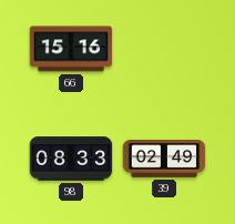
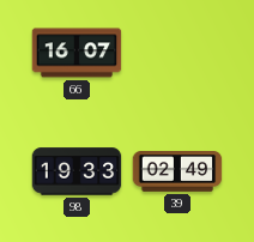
66: 15:16 -> 16:07
98: 08:33 -> 19:33
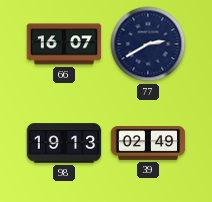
77: none -> 2:40
98: 19:33 -> 19:13
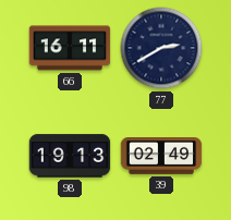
66: 16:07 -> 16:11
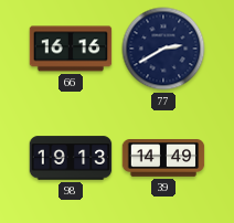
66: 16:11 -> 16:16
39: 02:49 -> 14:49
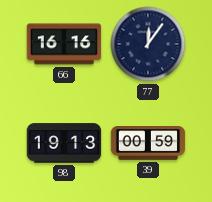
77: 2:40 -> 12:06
39: 14:49 -> 00:59
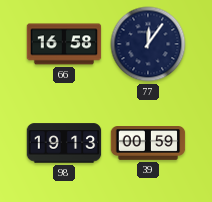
66: 16:16 -> 16:58
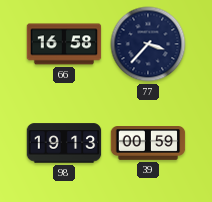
77: 12:06 -> 3:37
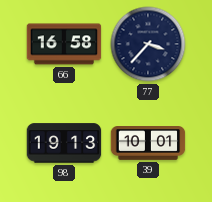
39: 00:59 -> 10:01
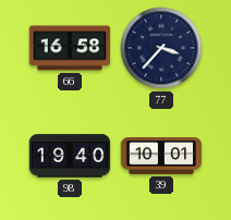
98: 19:13 -> 19:40
